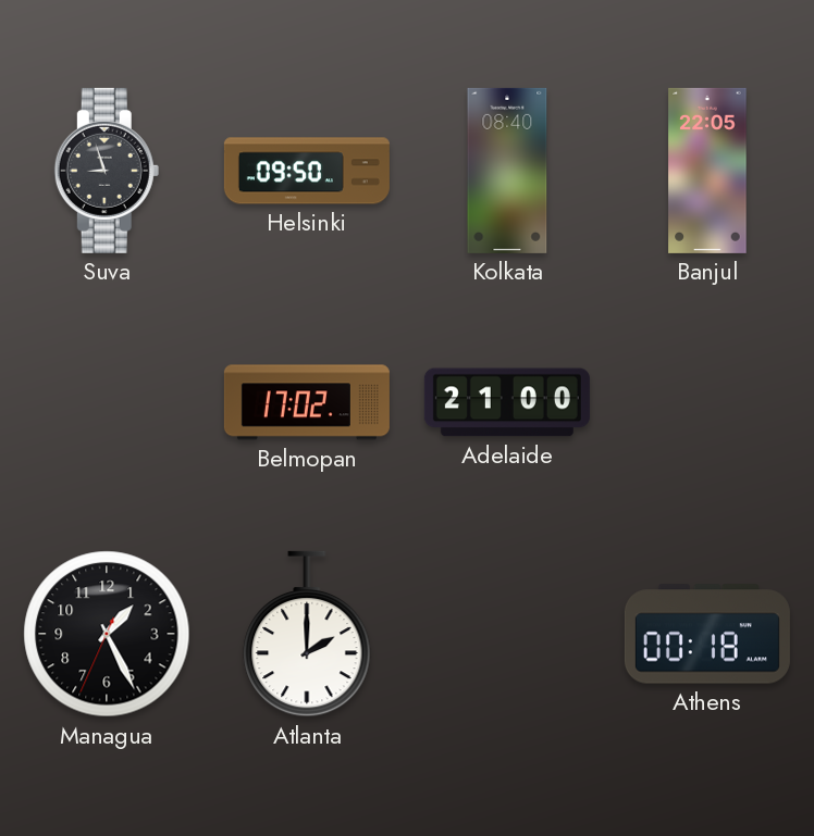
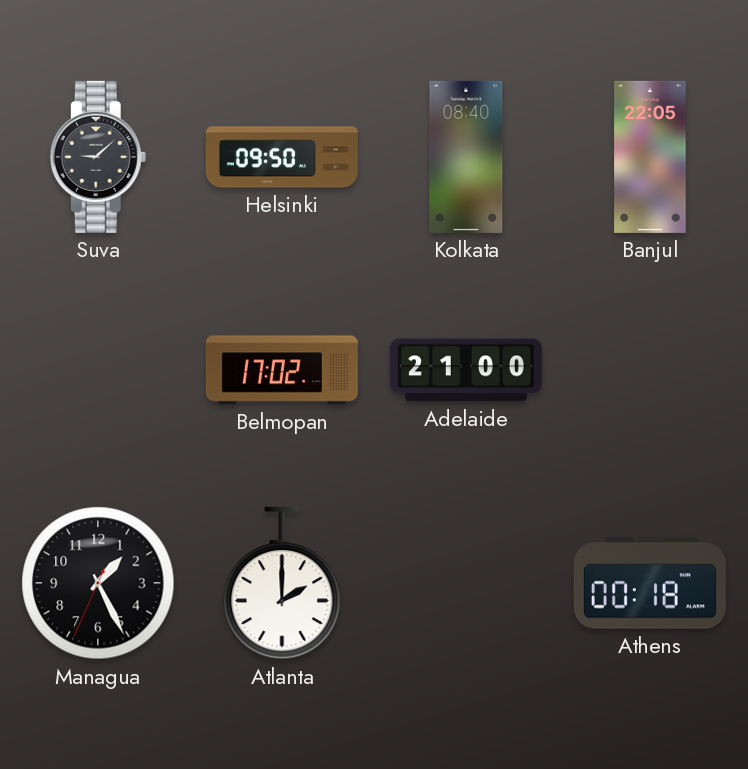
Suva: 8:57 -> 9:08
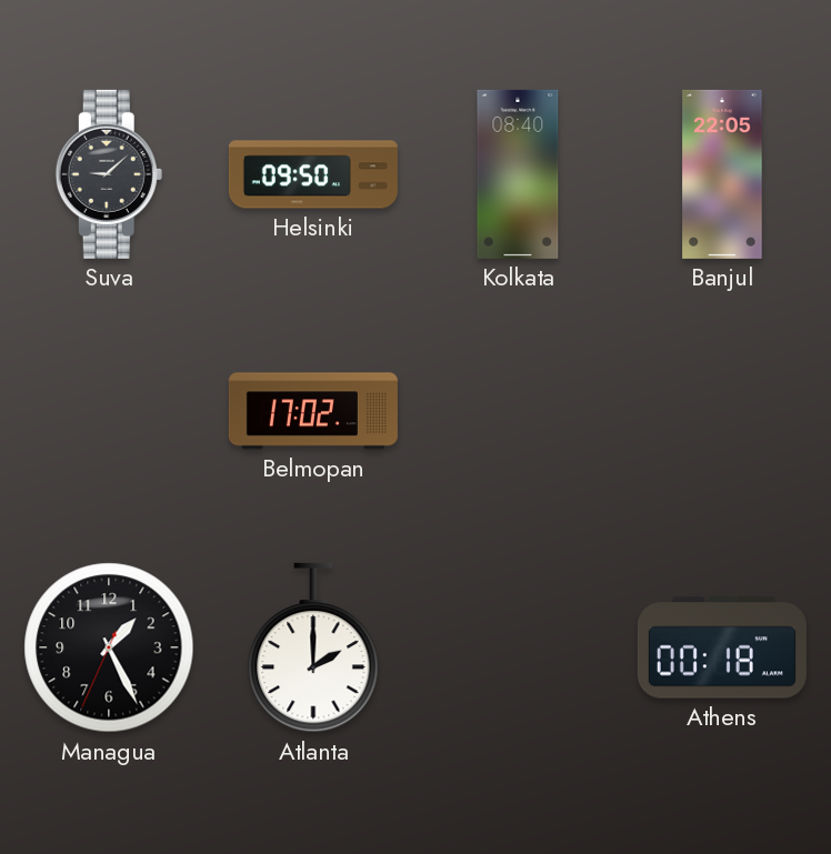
Adelaide: 21:00 -> none
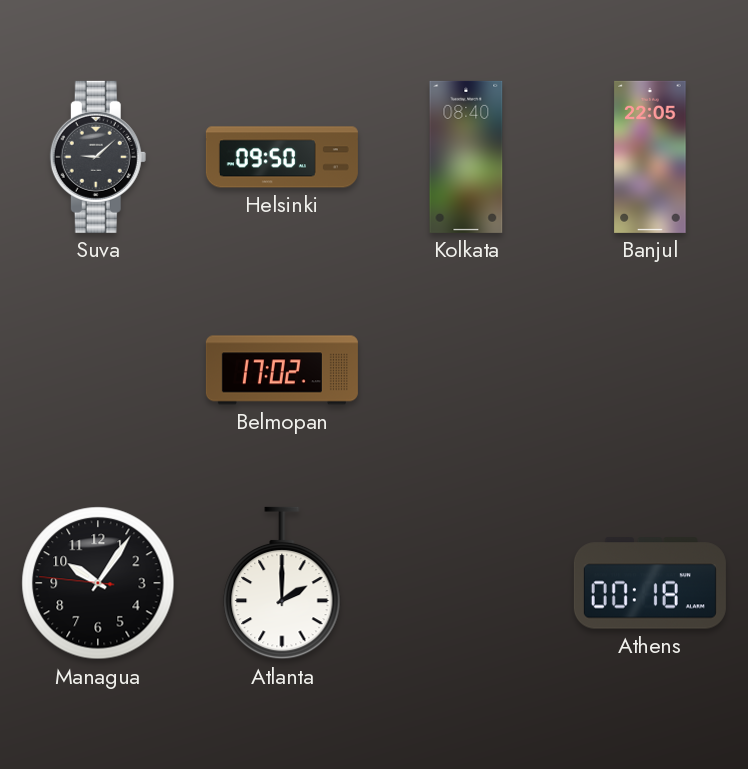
Managua: 1:25 -> 10:05
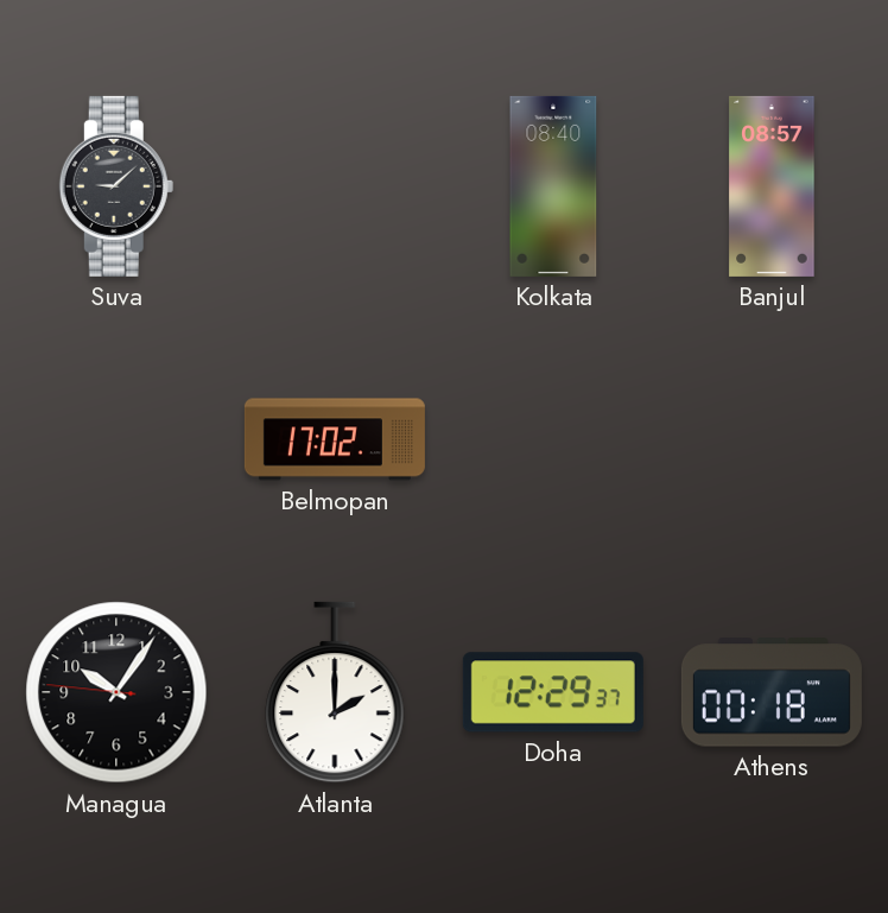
Helsinki: 09:50 -> none
Banjul: 22:05 -> 08:57
Doha: none -> 12:29
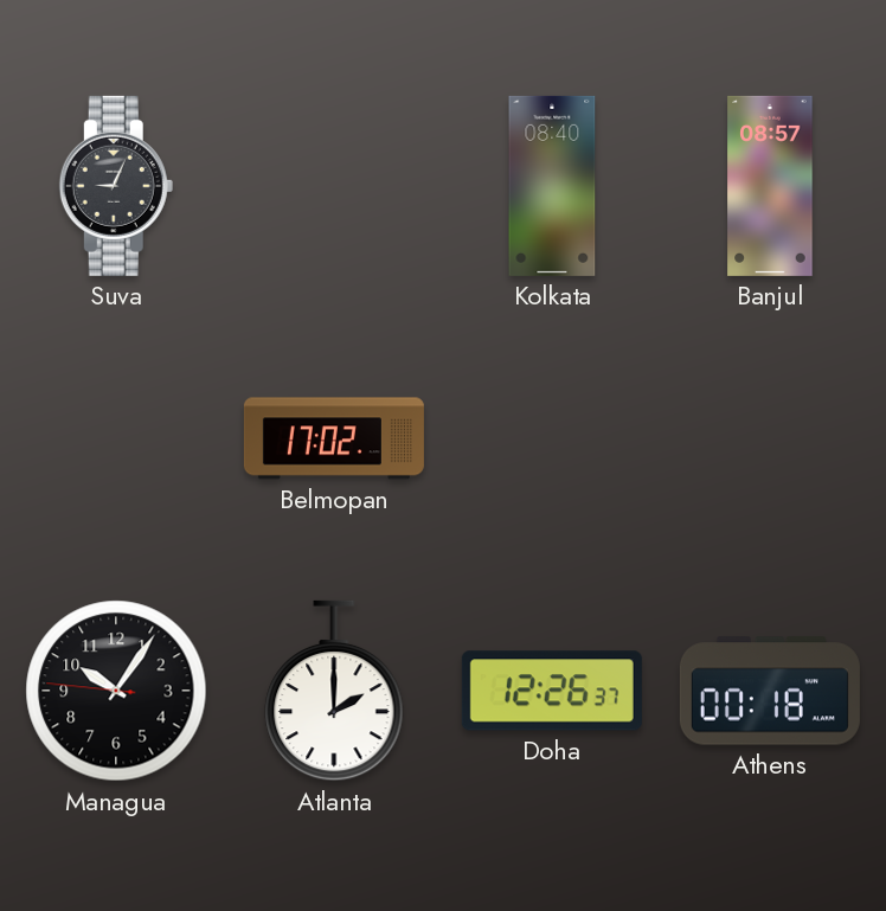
Suva: 9:08 -> 9:04
Doha: 12:29 -> 12:26
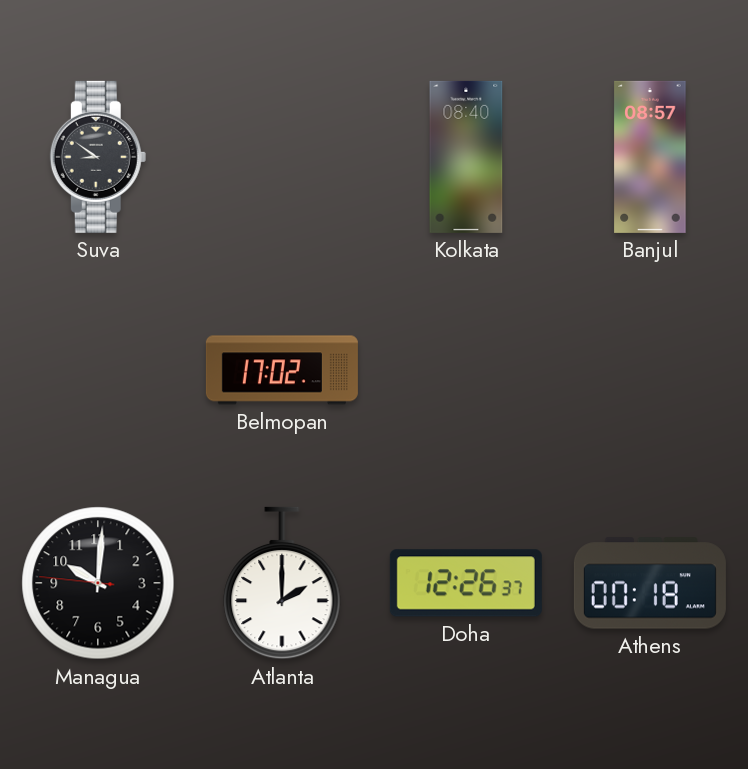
Suva: 9:04 -> 8:51
Managua: 10:05 -> 10:00
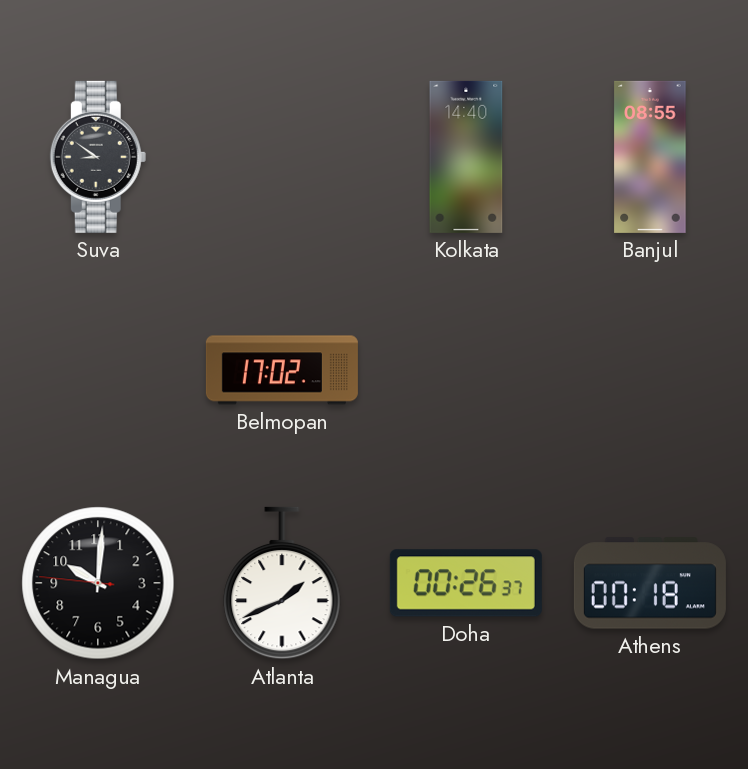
Kolkata: 08:40 -> 14:40
Banjul: 08:57 -> 08:55
Atlanta: 2:00 -> 1:41
Doha: 12:26 -> 00:26
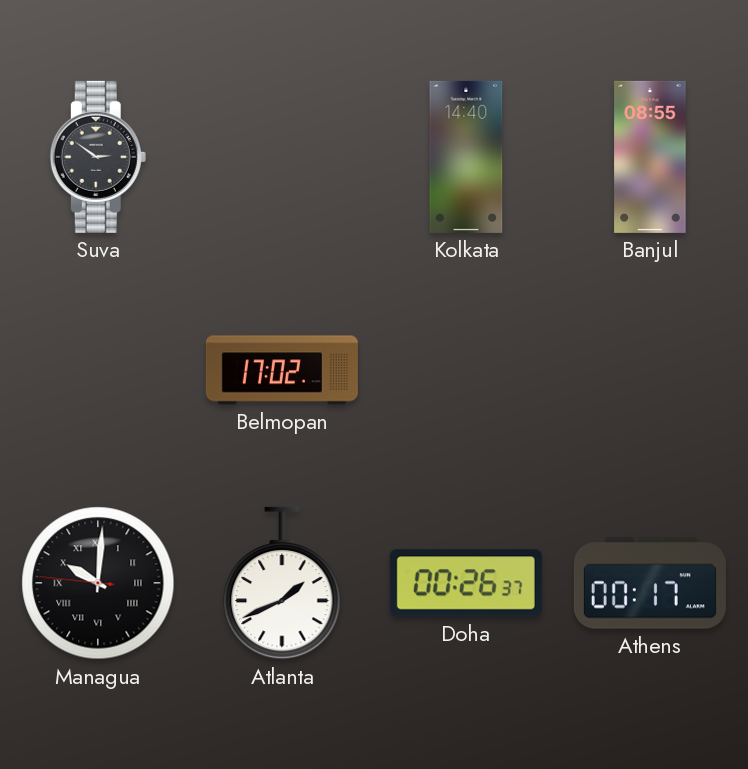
Suva: 8:51 -> 2:51
Managua numerals: Arabic -> Roman
Athens: 00:18 -> 00:17
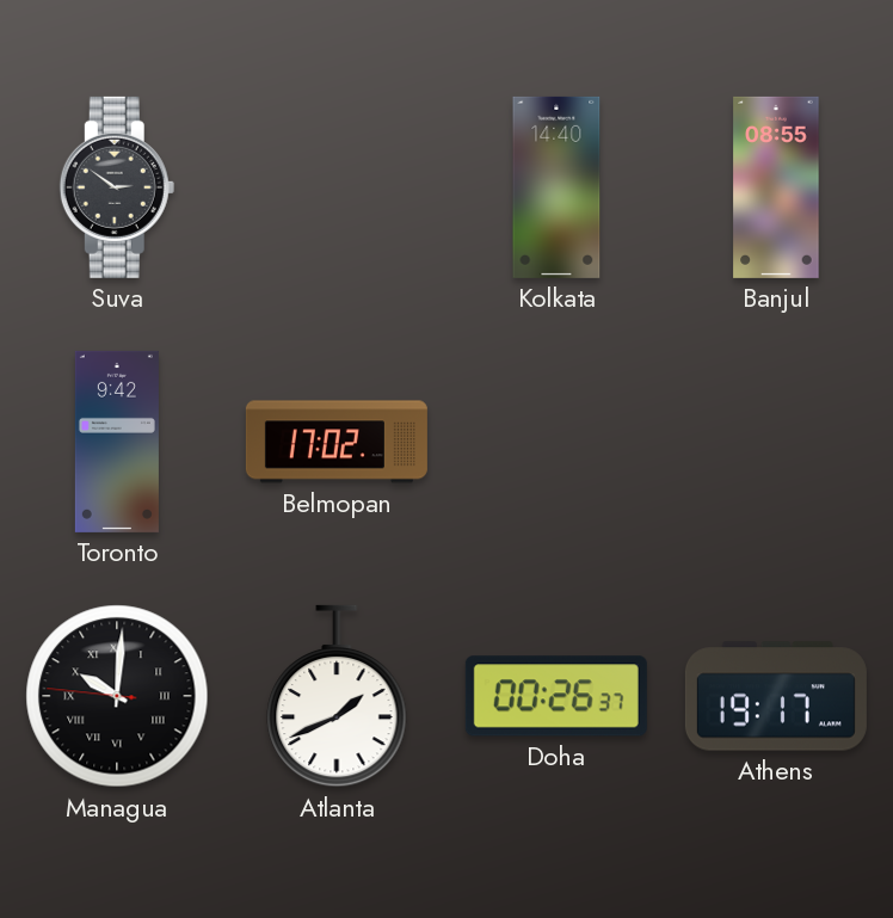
Toronto: none -> 9:42
Athens: 00:17 -> 19:17
